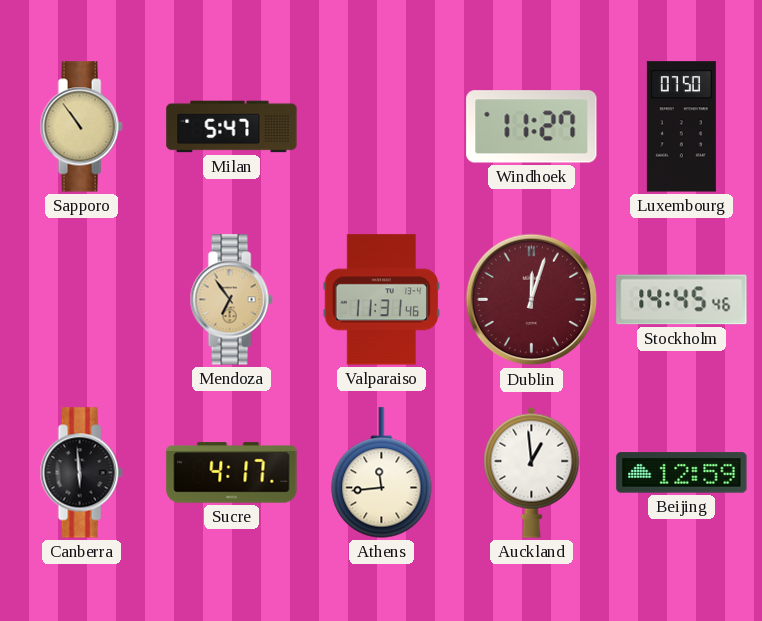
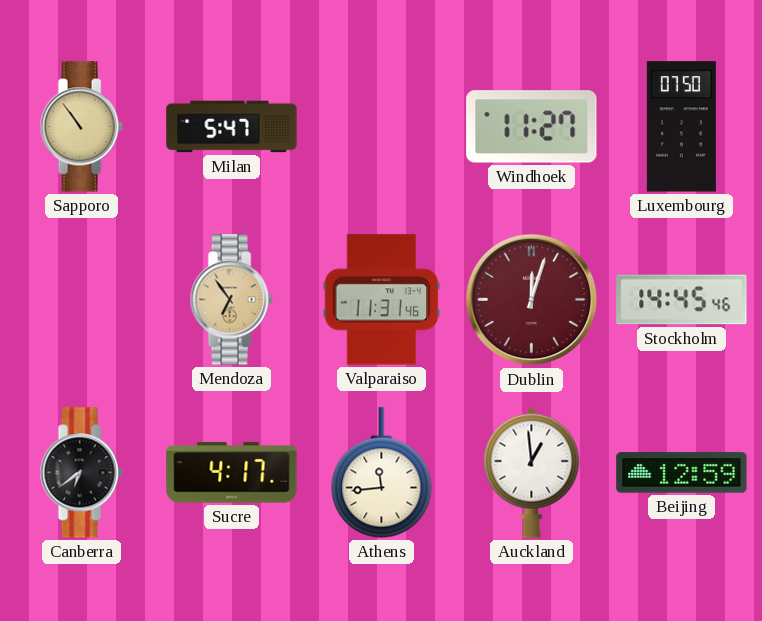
Canberra: 5:59 -> 6:39
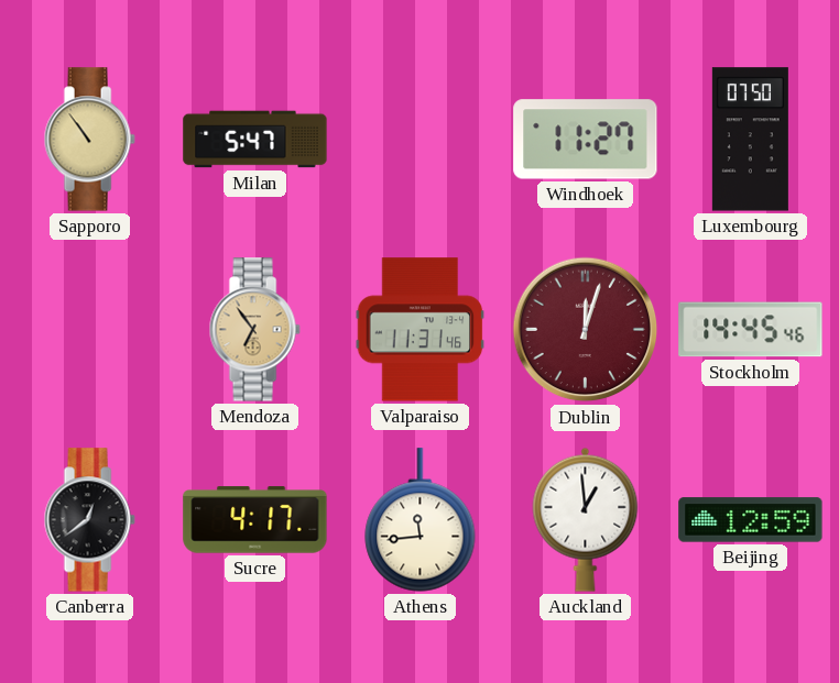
Canberra: 6:39 -> 12:39
